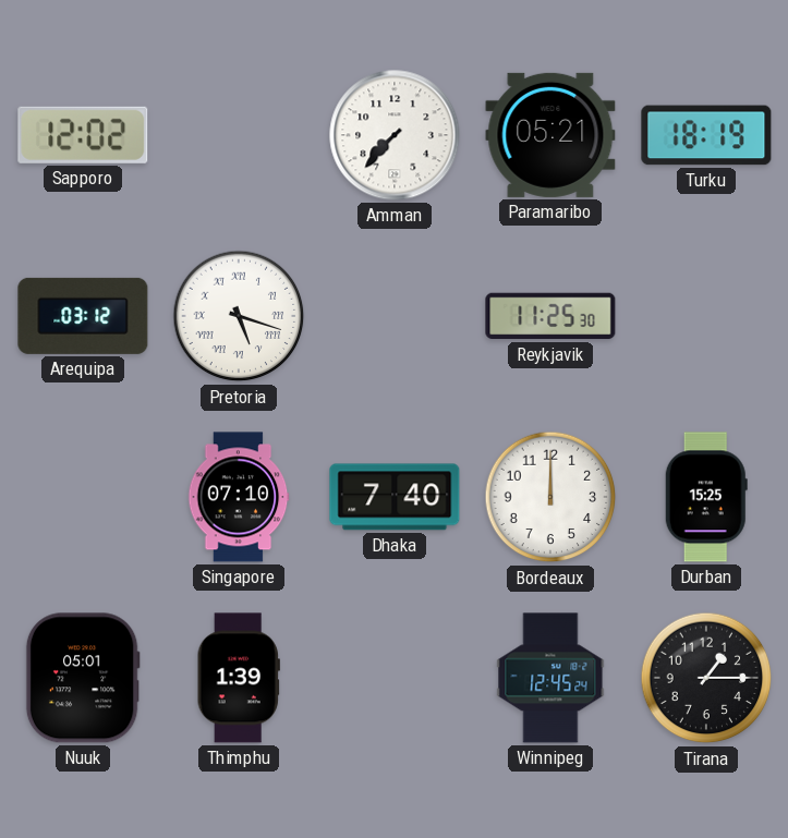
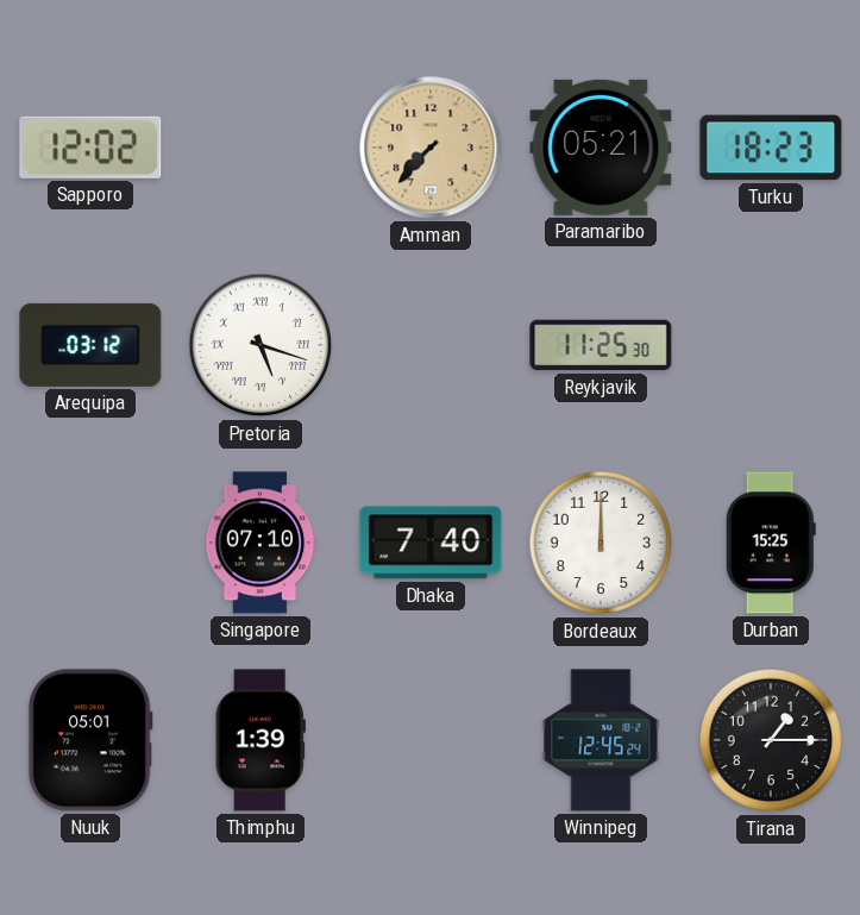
Amman dial: white -> champagne
Turku: 18:19 -> 18:23
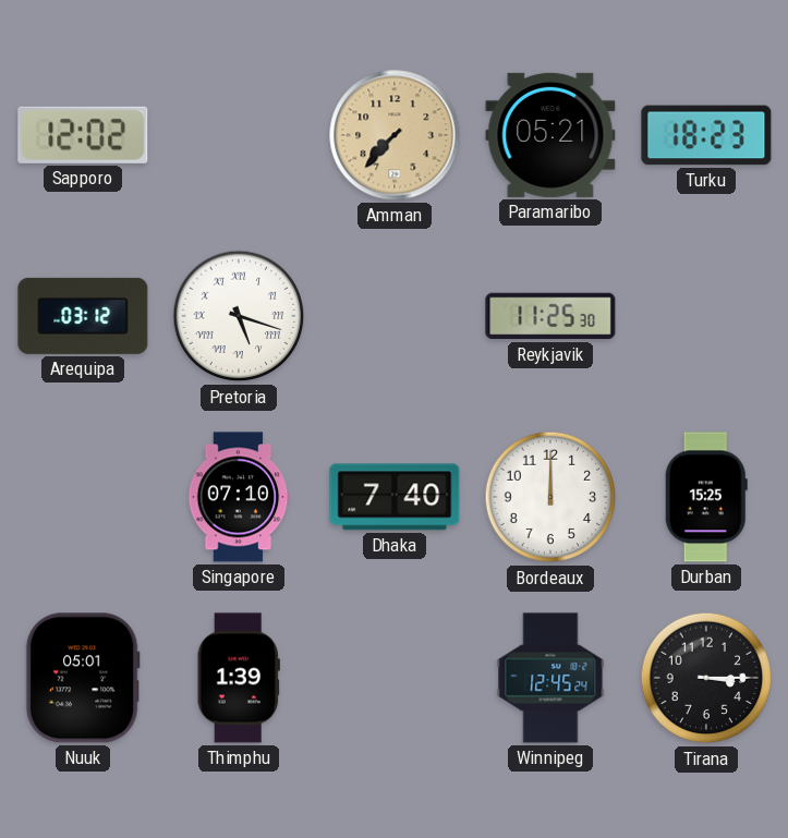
Tirana: 1:15 -> 3:15
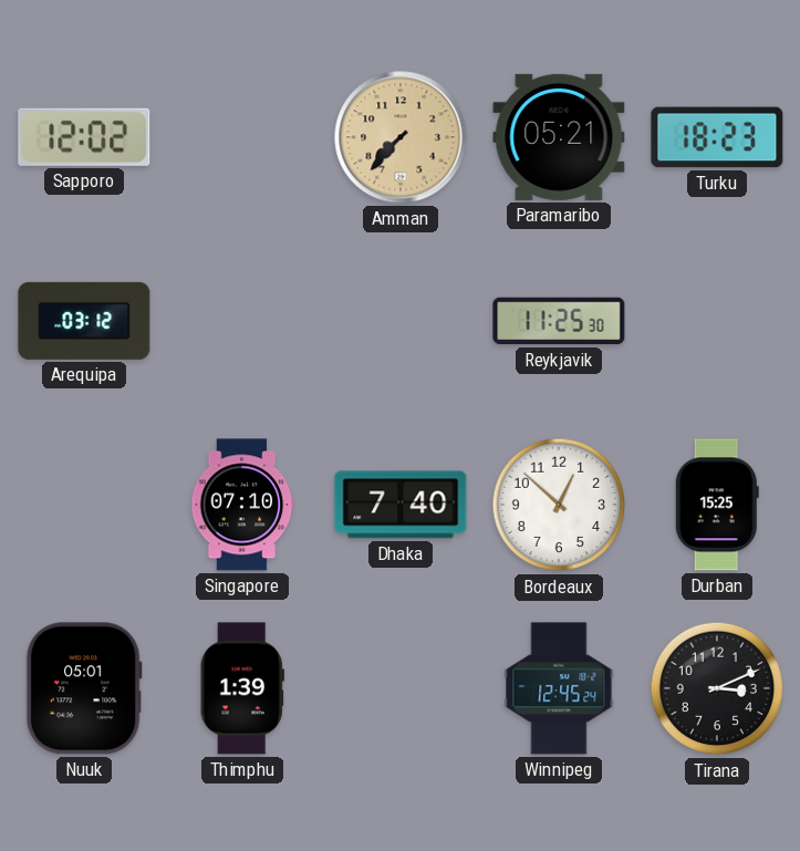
Pretoria: 5:18 -> none
Bordeaux: 12:00 -> 12:52
Tirana: 3:15 -> 3:11
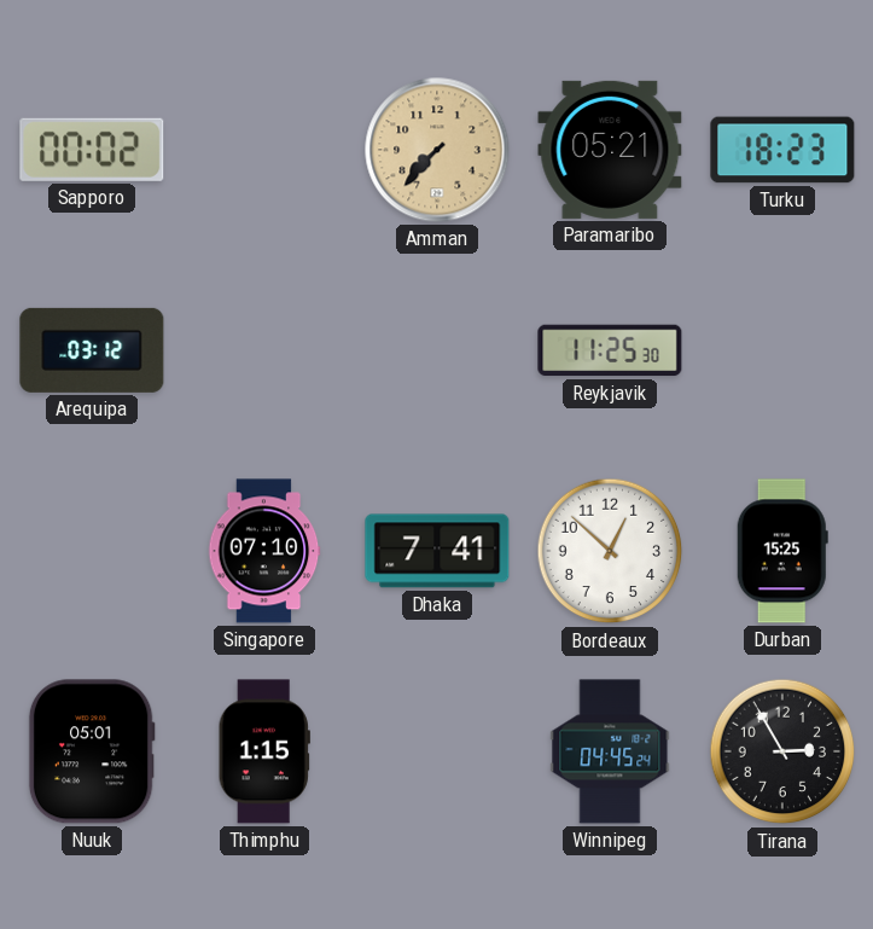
Sapporo: 12:02 -> 00:02
Dhaka: 7:40 -> 7:41
Thimphu: 1:39 -> 1:15
Winnipeg: 12:45 -> 04:45
Tirana: 3:11 -> 2:55
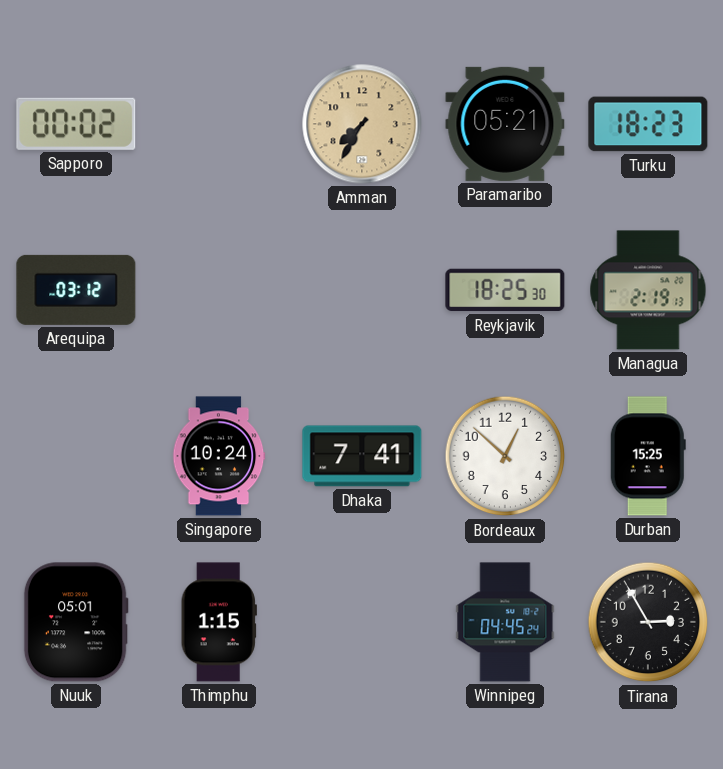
Amman: 7:37 -> 7:35
Reykjavik: 11:25 -> 18:25
Managua: none -> 2:19
Singapore: 07:10 -> 10:24
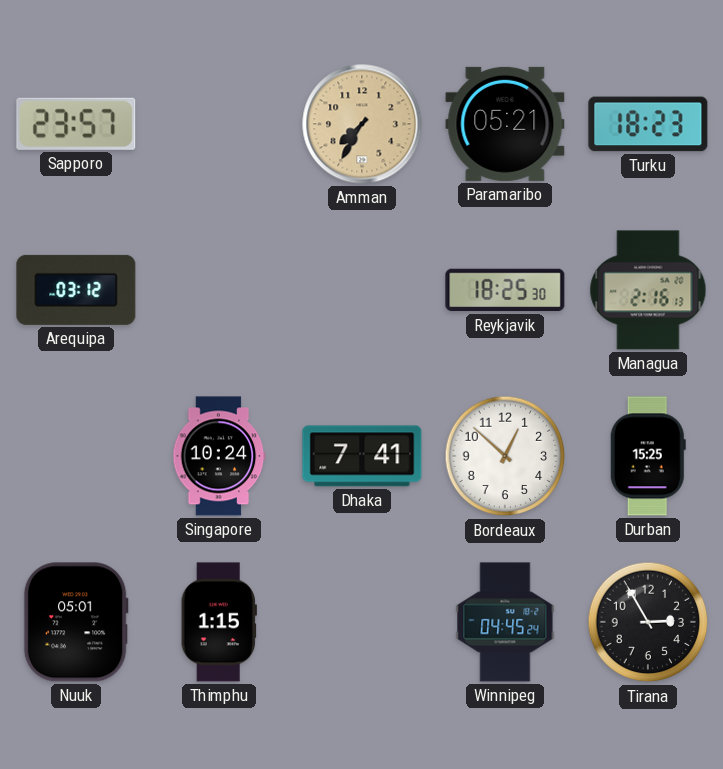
Sapporo: 00:02 -> 23:57
Managua: 2:19 -> 2:16
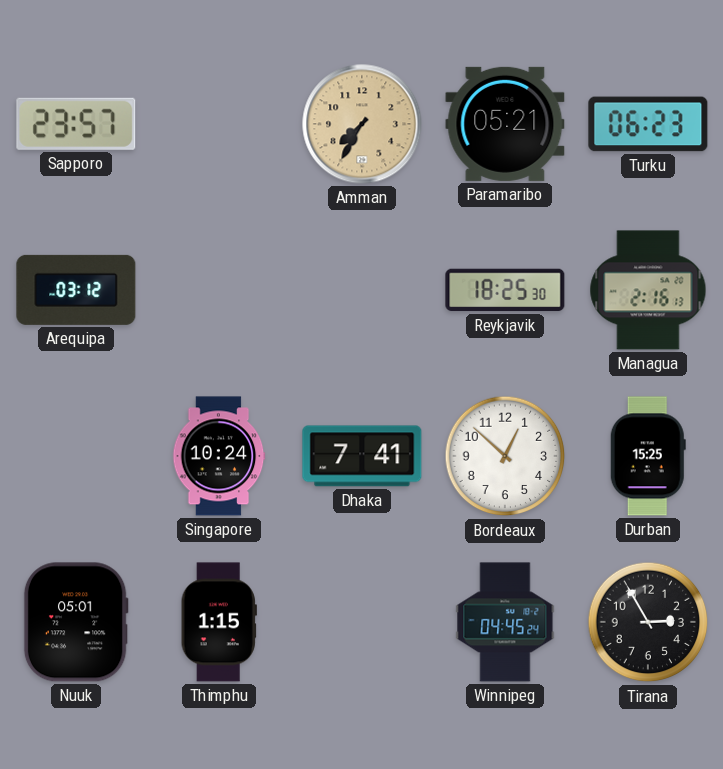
Turku: 18:23 -> 06:23
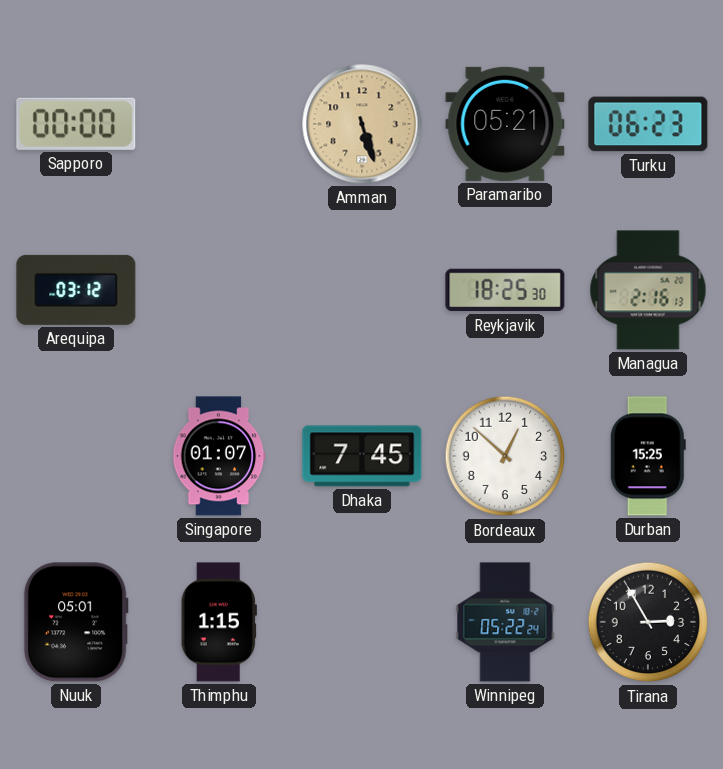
Sapporo: 23:57 -> 00:00
Amman: 7:35 -> 5:27
Singapore: 10:24 -> 01:07
Dhaka: 7:41 -> 7:45
Winnipeg: 04:45 -> 05:22
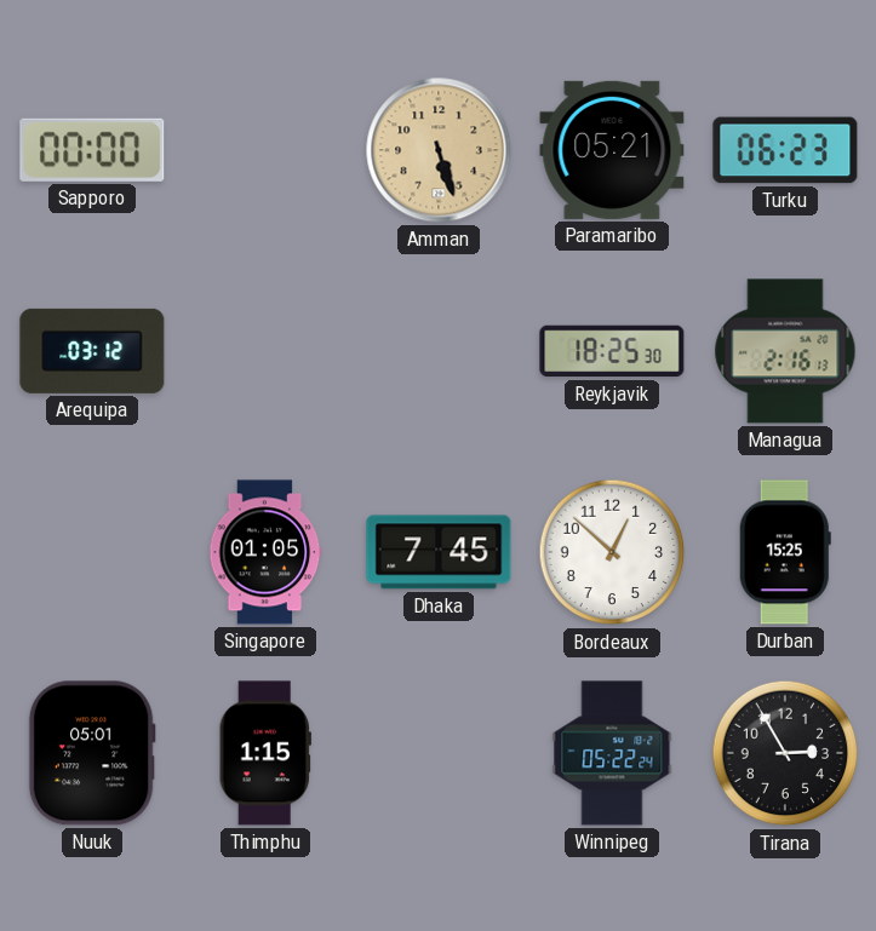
Singapore: 01:07 -> 01:05
